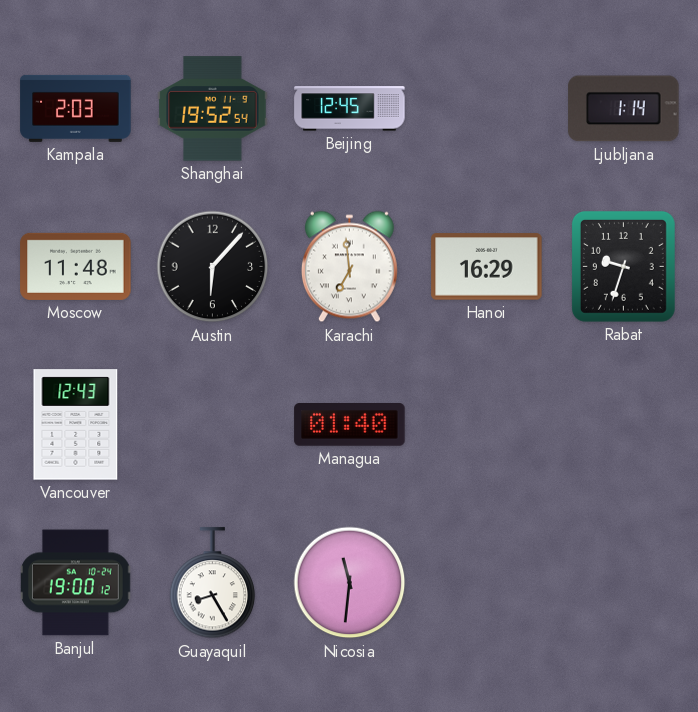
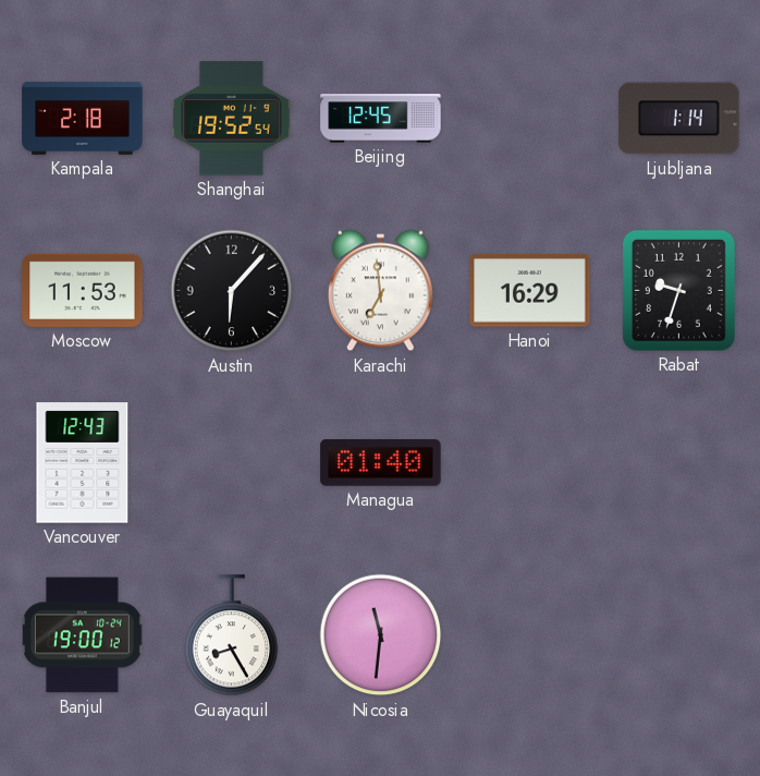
Kampala: 2:03 -> 2:18
Moscow: 11:48 -> 11:53
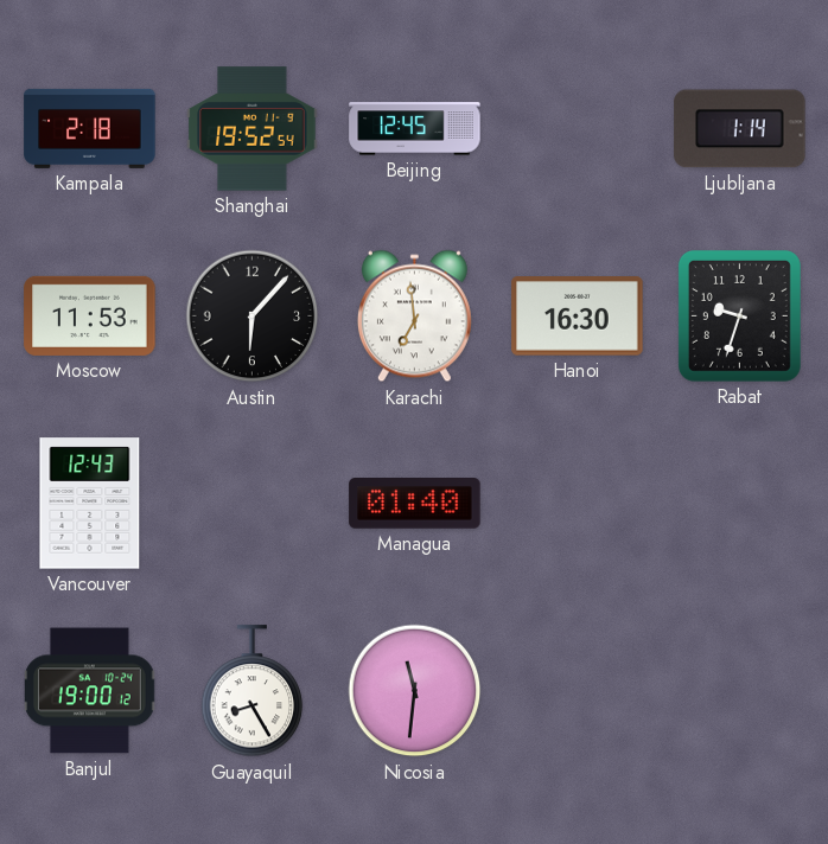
Hanoi: 16:29 -> 16:30
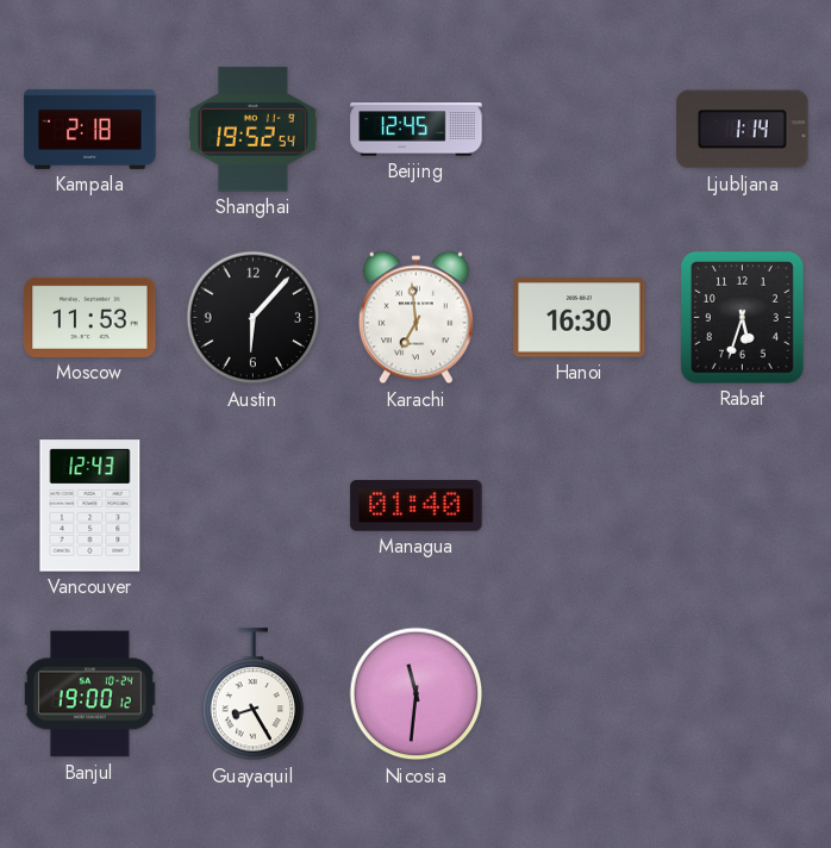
Rabat: 9:33 -> 5:33
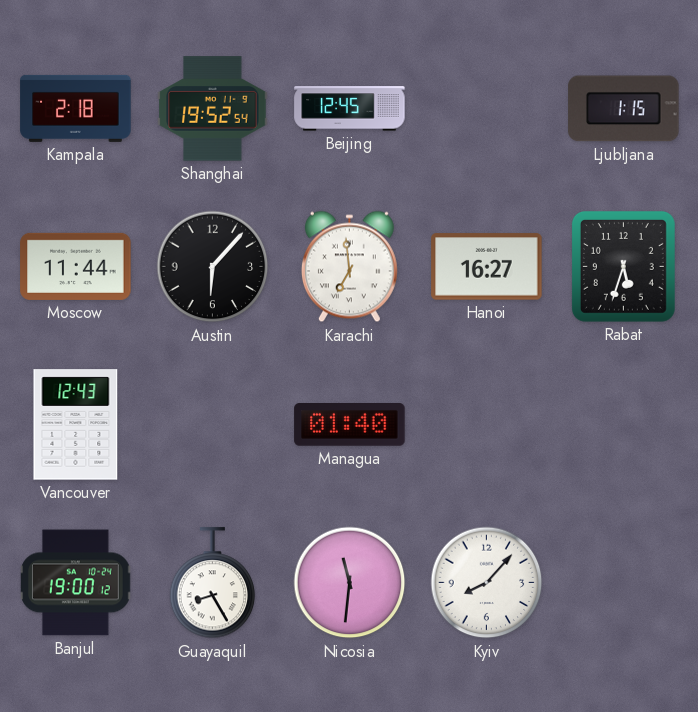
Ljubljana: 1:14 -> 1:15
Moscow: 11:53 -> 11:44
Hanoi: 16:30 -> 16:27
Kyiv: none -> 8:07
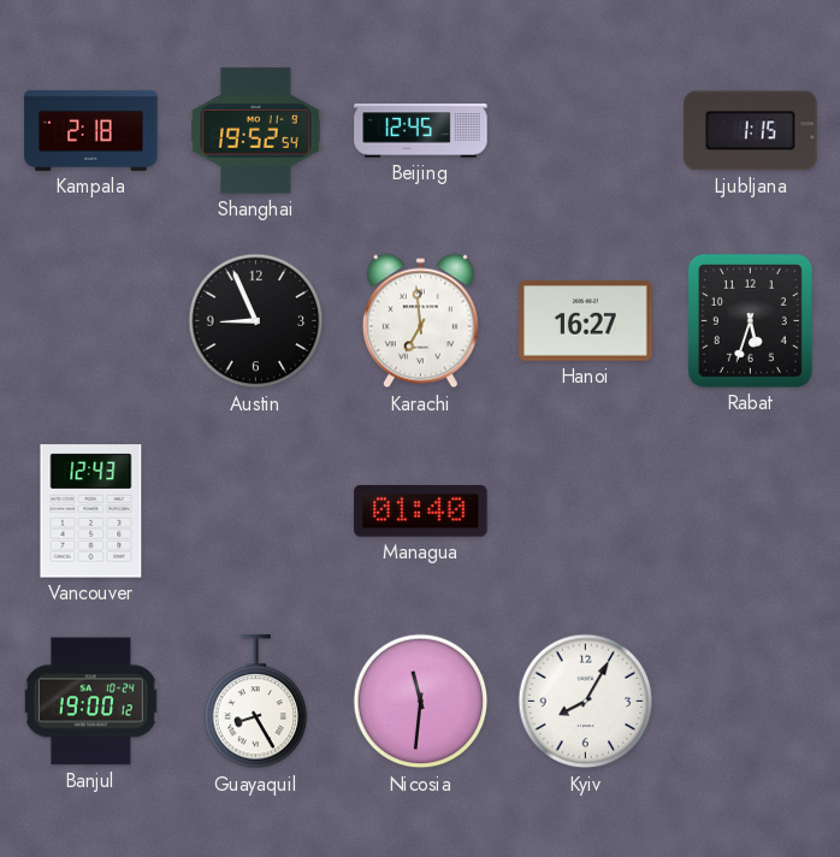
Moscow: 11:44 -> none
Austin: 6:07 -> 8:56
Kyiv: 8:07 -> 8:05
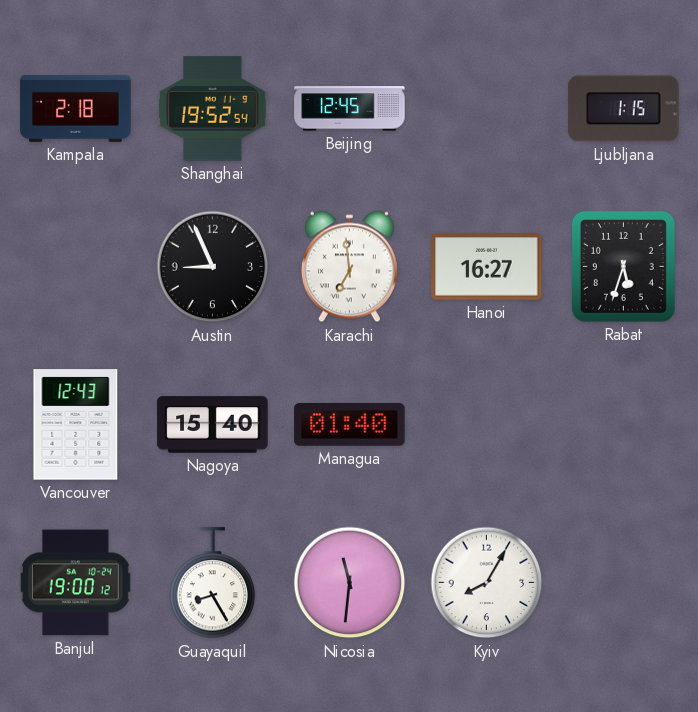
Nagoya: none -> 15:40
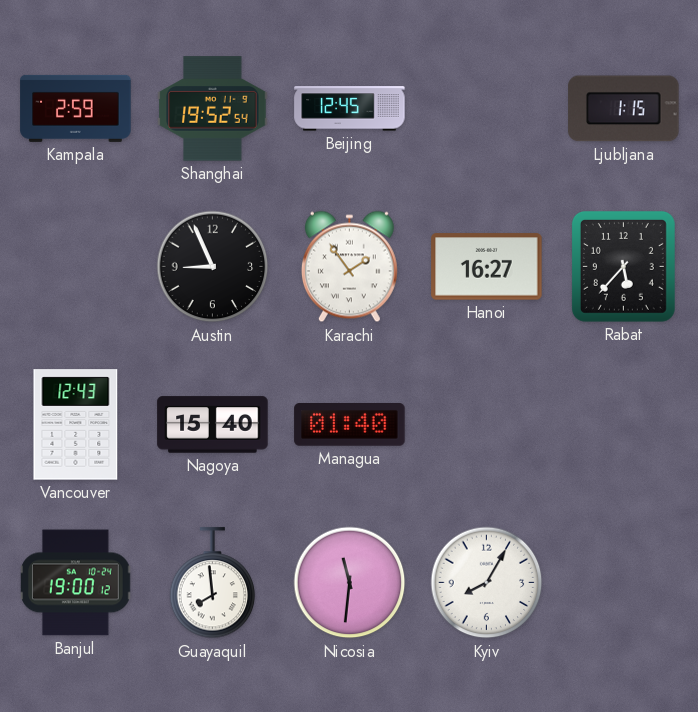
Kampala: 2:18 -> 2:59
Karachi: 6:59 -> 1:54
Rabat: 5:33 -> 5:37
Guayaquil: 8:25 -> 7:59
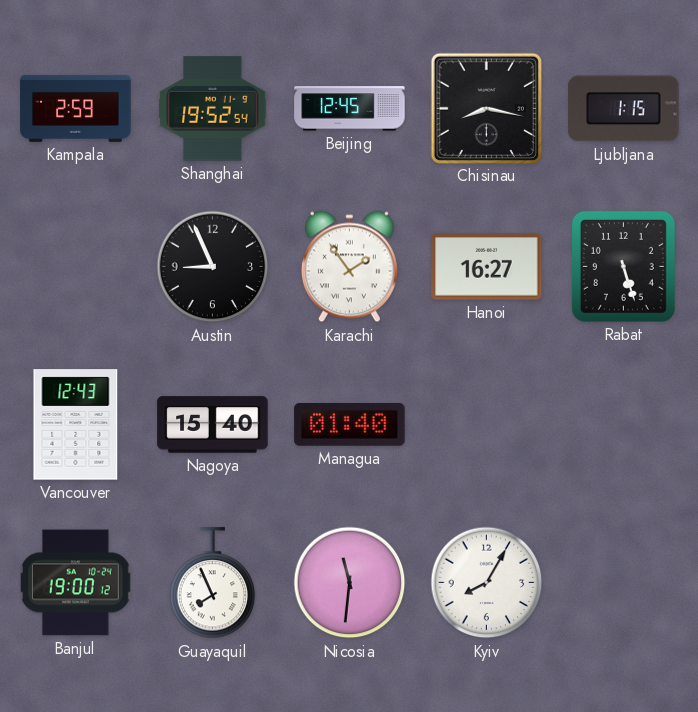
Chisinau: none -> 8:17
Rabat: 5:37 -> 5:27
Guayaquil: 7:59 -> 7:56
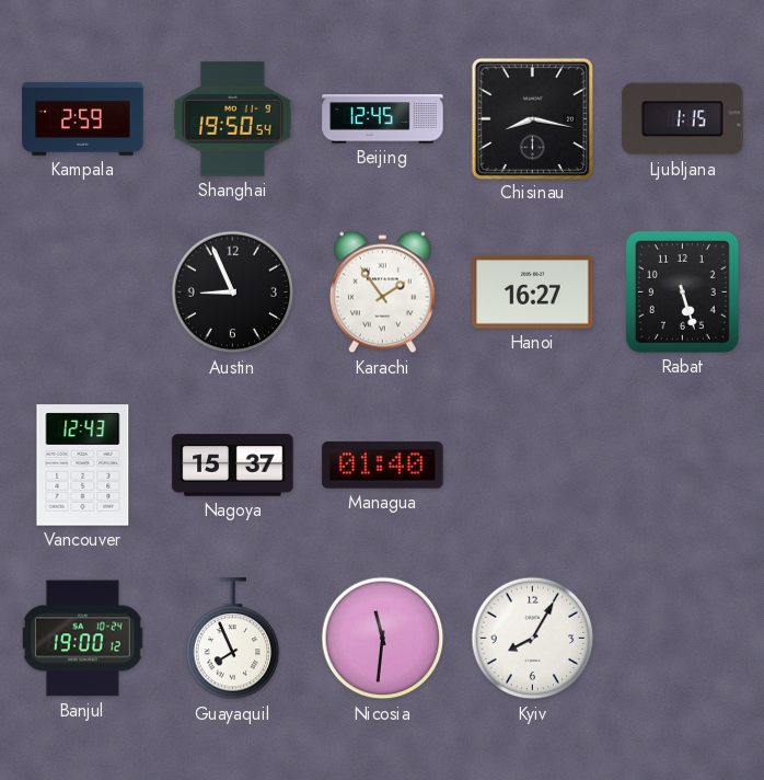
Shanghai: 19:52 -> 19:50
Nagoya: 15:40 -> 15:37
